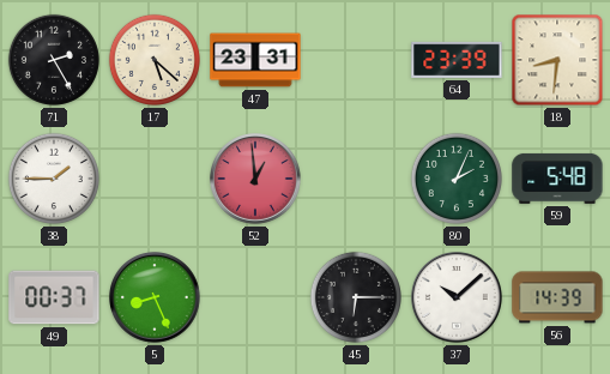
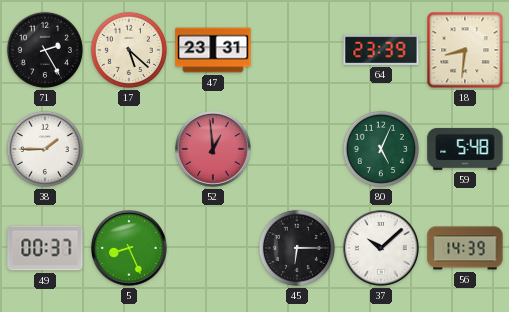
80: 2:04 -> 5:04
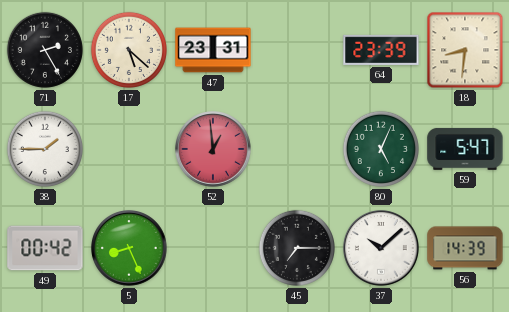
59: 5:48 -> 5:47
49: 00:37 -> 00:42
45: 6:15 -> 7:15
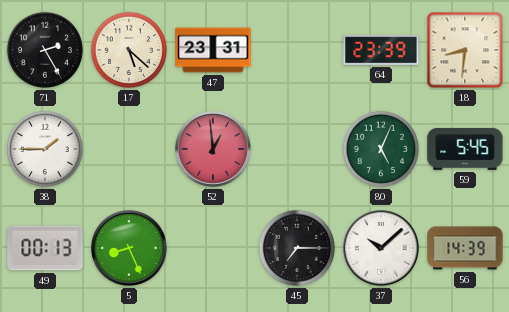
59: 5:47 -> 5:45
49: 00:42 -> 00:13
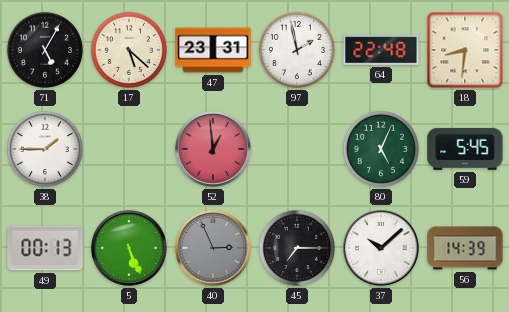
71: 2:25 -> 5:05
97: none -> 1:58
64: 23:39 -> 22:48
5: 8:26 -> 5:26
40: none -> 2:56
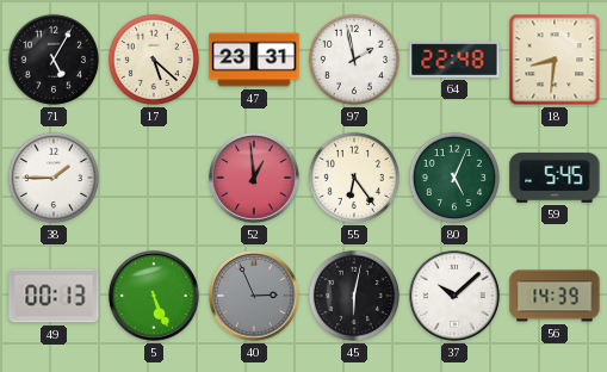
55: none -> 6:24
45: 7:15 -> 6:02
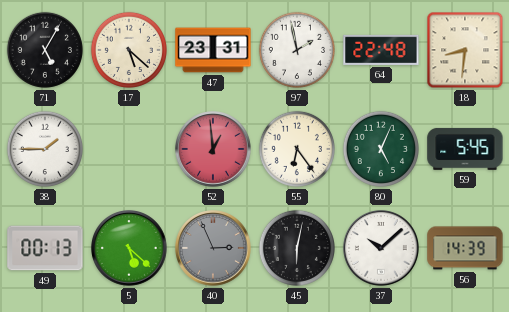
5: 5:26 -> 5:22
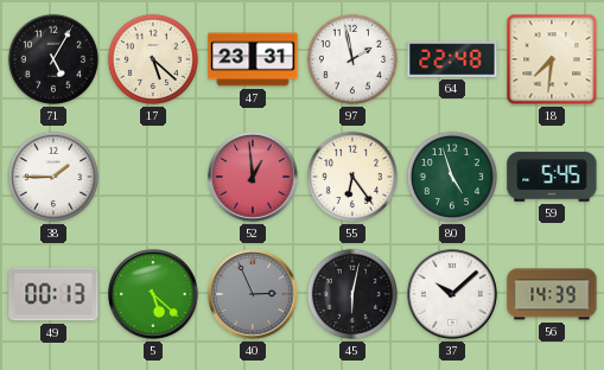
18: 8:31 -> 7:31
80: 5:04 -> 4:57
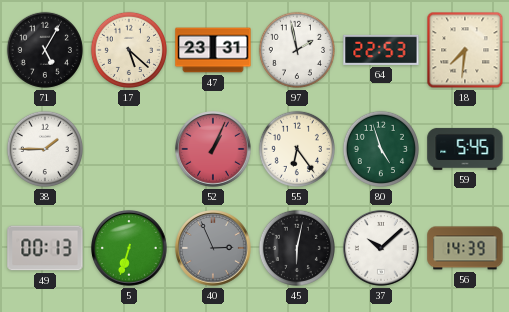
64: 22:48 -> 22:53
52: 12:59 -> 1:04
5: 5:22 -> 6:33
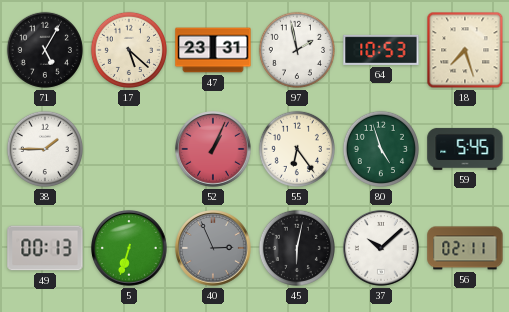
64: 22:53 -> 10:53
18: 7:31 -> 7:27
56: 14:39 -> 02:11
